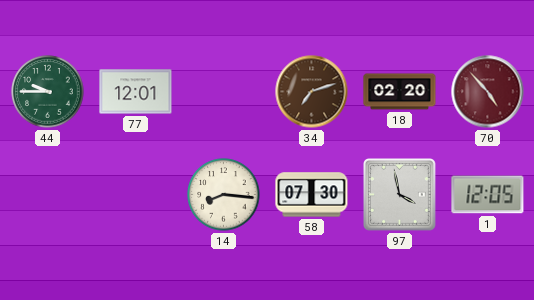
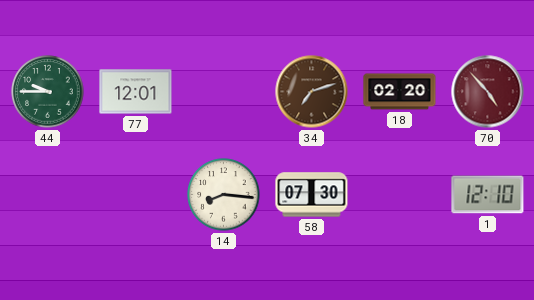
97: 3:58 -> none
1: 12:05 -> 12:10
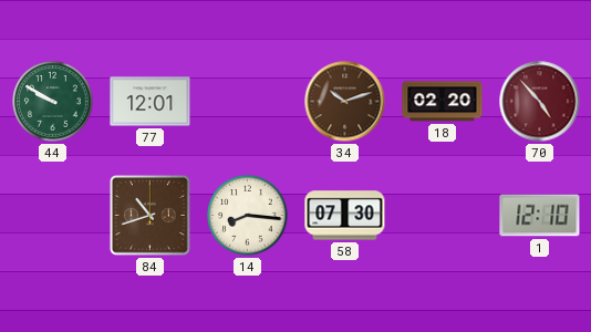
44: 9:45 -> 9:50
34: 7:12 -> 10:12
84: none -> 10:42
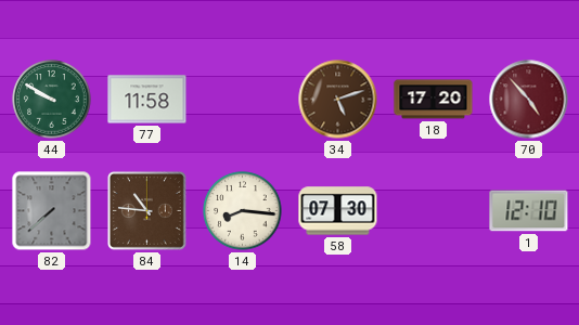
77: 12:01 -> 11:58
34: 10:12 -> 5:12
18: 02:20 -> 17:20
82: none -> 7:38
84: 10:42 -> 10:46
